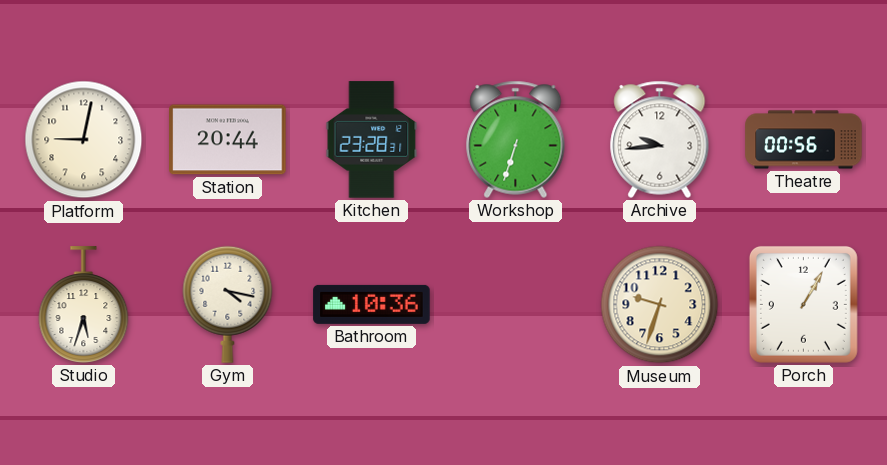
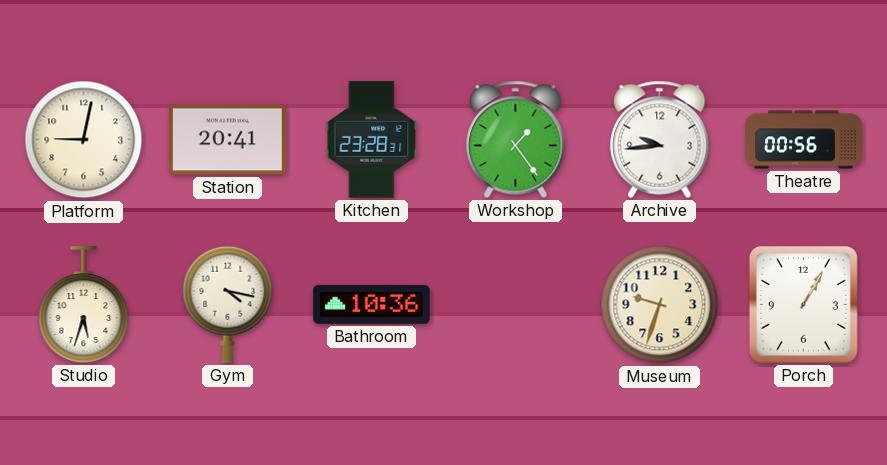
Station: 20:44 -> 20:41
Workshop: 6:33 -> 1:24
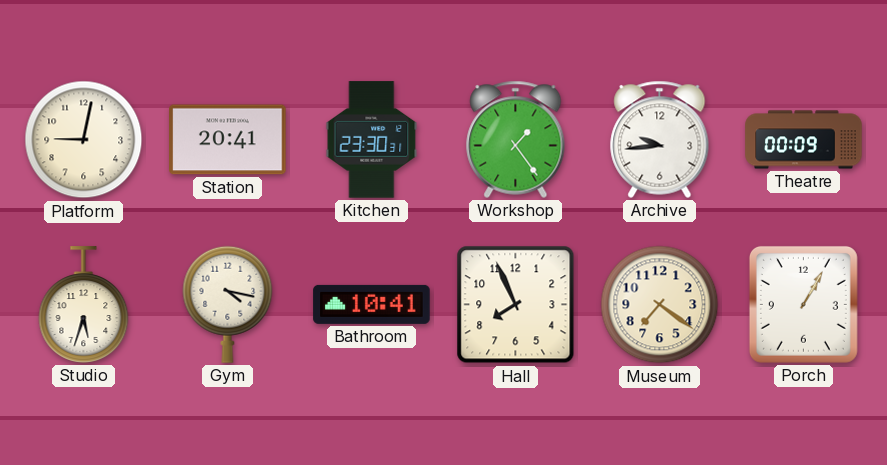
Kitchen: 23:28 -> 23:30
Theatre: 00:56 -> 00:09
Bathroom: 10:36 -> 10:41
Hall: none -> 7:56
Museum: 9:33 -> 7:21
